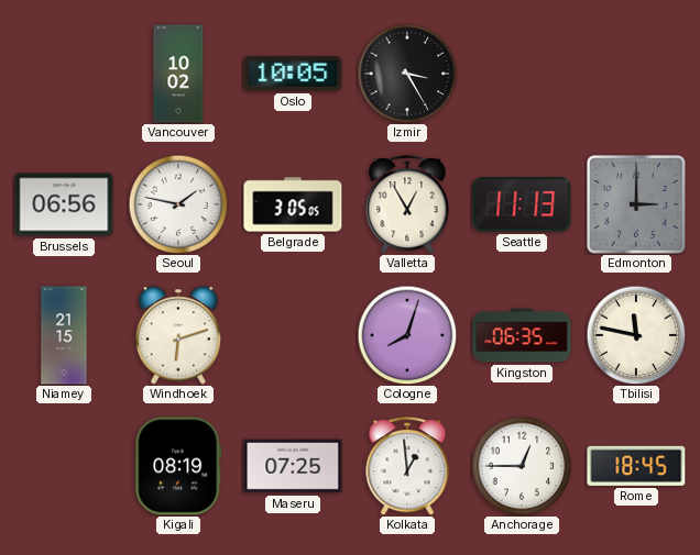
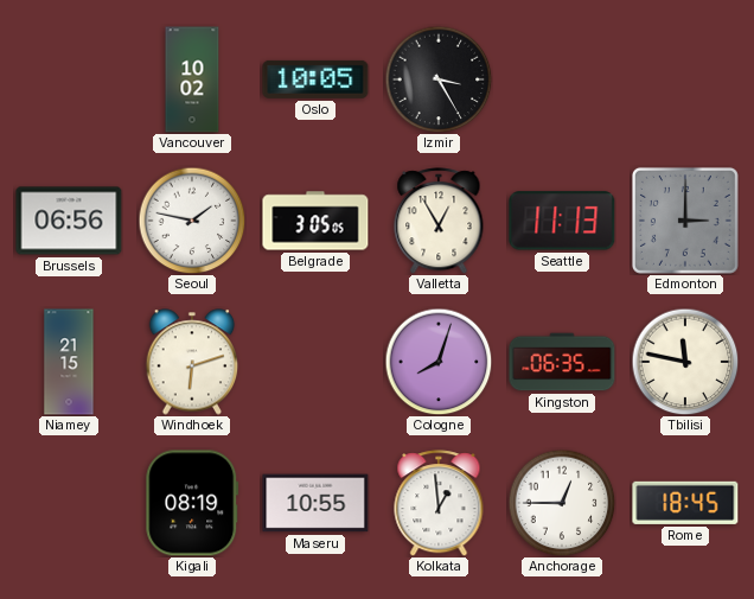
Maseru: 07:25 -> 10:55
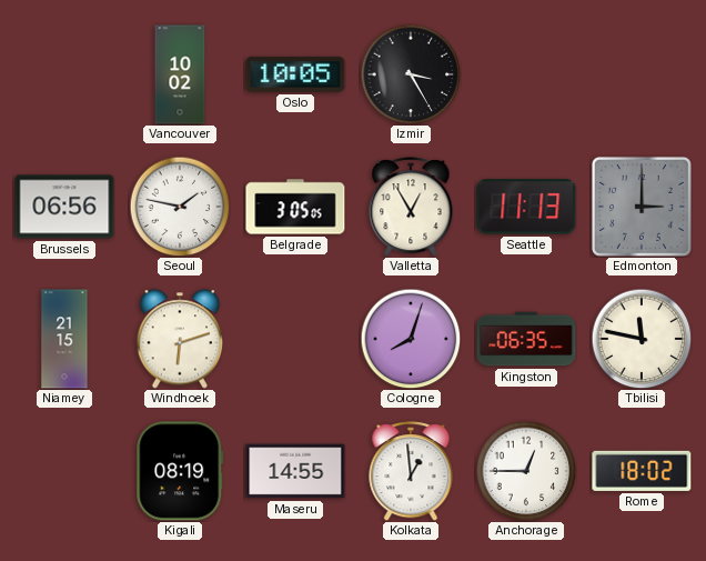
Maseru: 10:55 -> 14:55
Rome: 18:45 -> 18:02
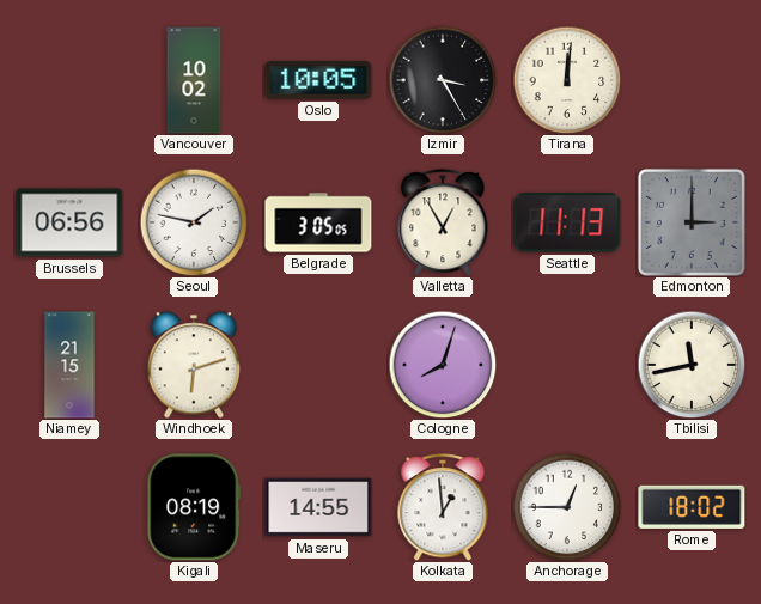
Tirana: none -> 12:01
Kingston: 06:35 -> none
Tbilisi: 11:47 -> 11:43
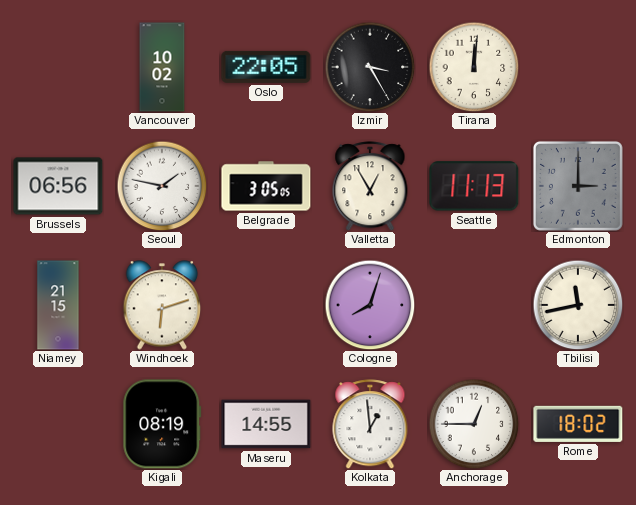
Oslo: 10:05 -> 22:05
